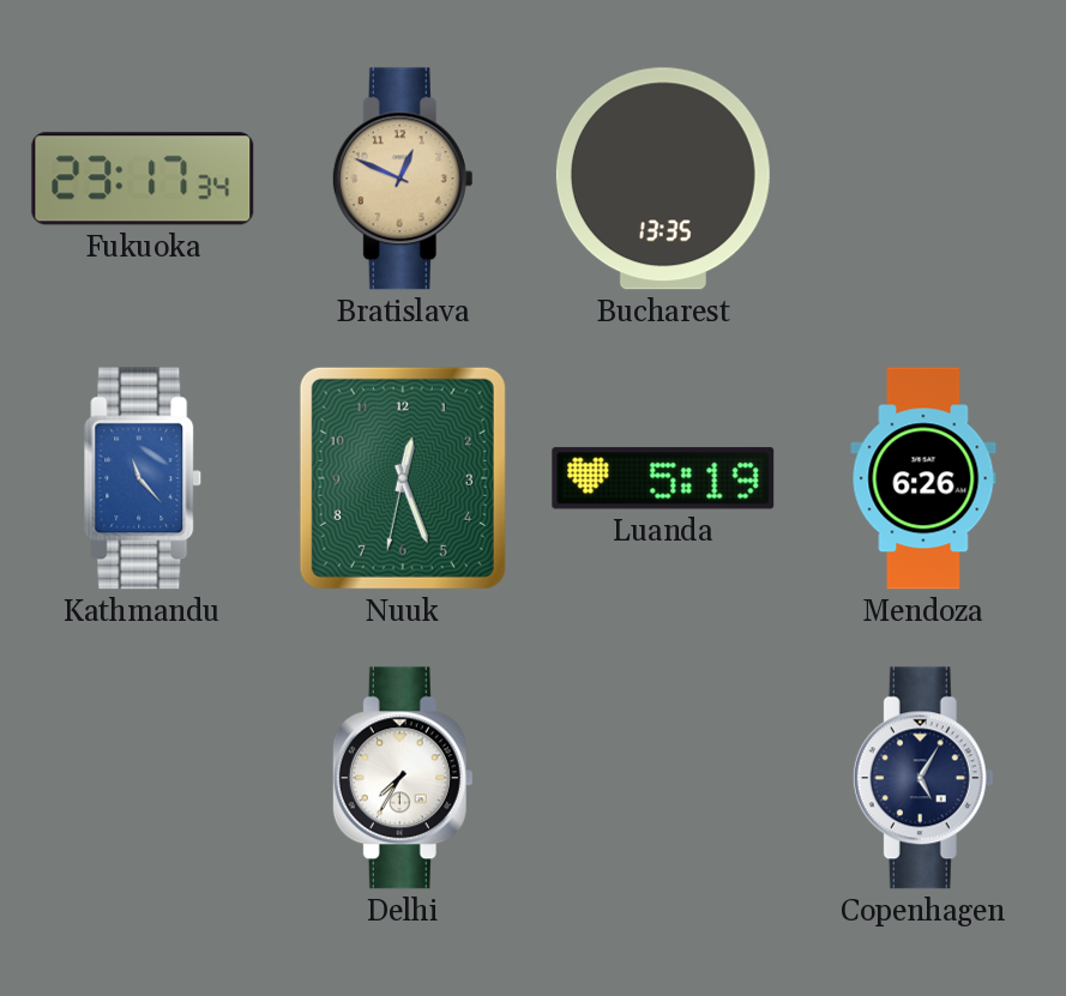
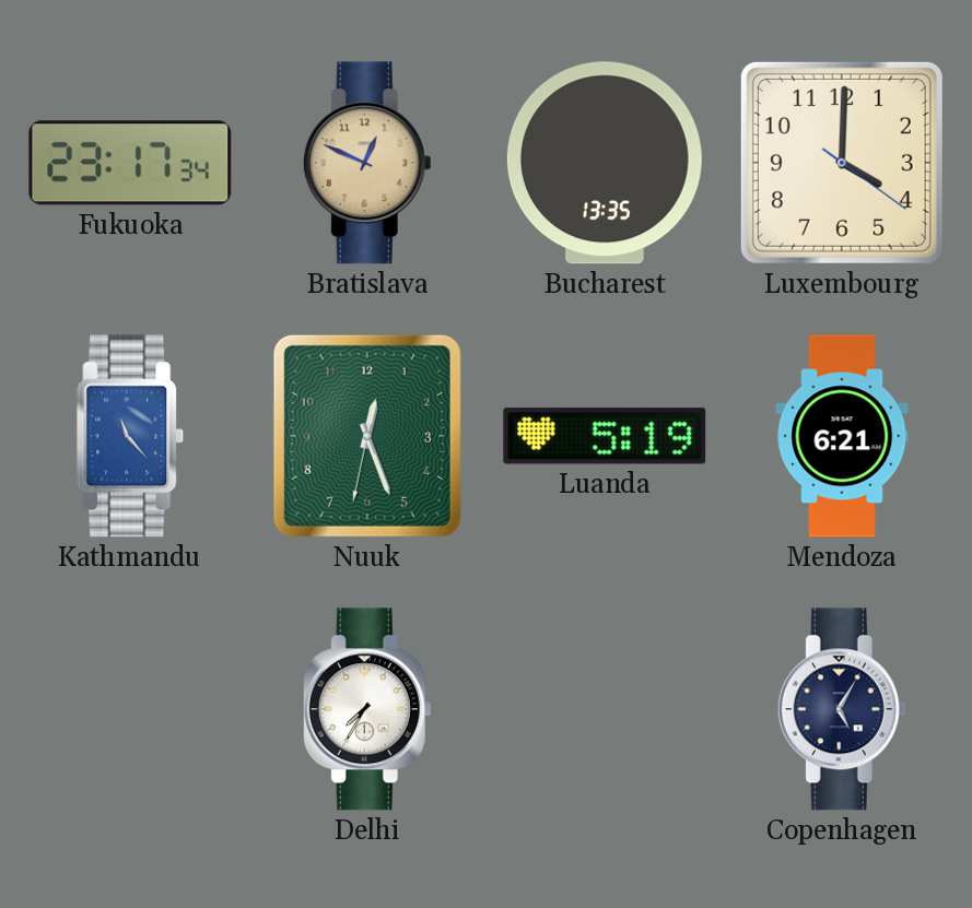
Luxembourg: none -> 4:00
Mendoza: 6:26 -> 6:21
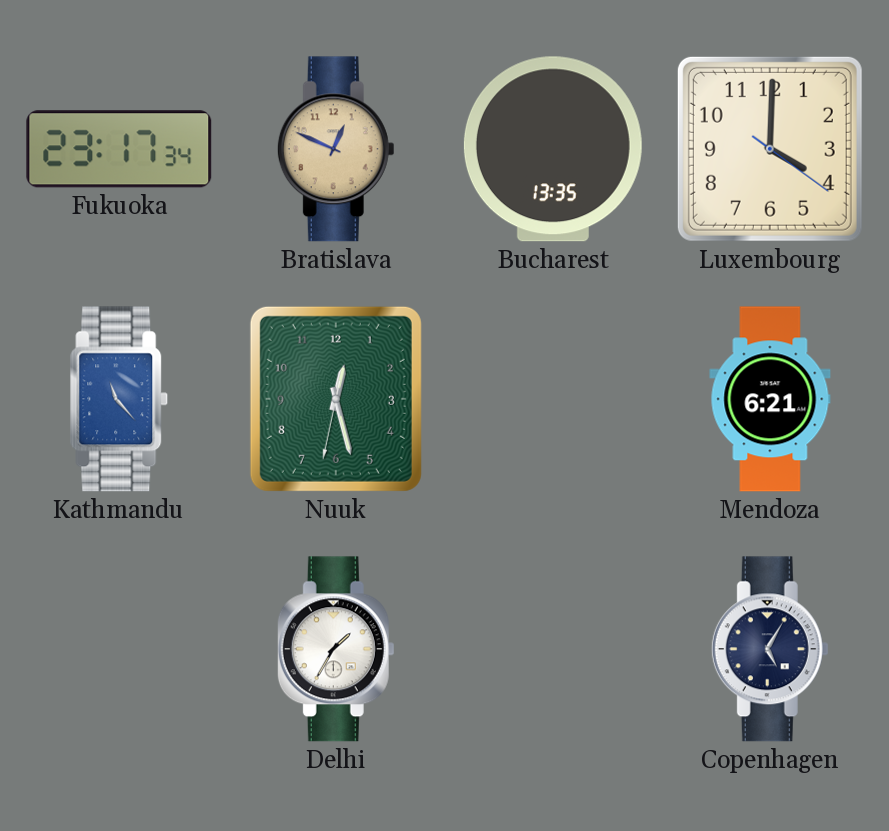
Nuuk: 12:26 -> 12:27
Luanda: 5:19 -> none
Delhi: 7:35 -> 1:35
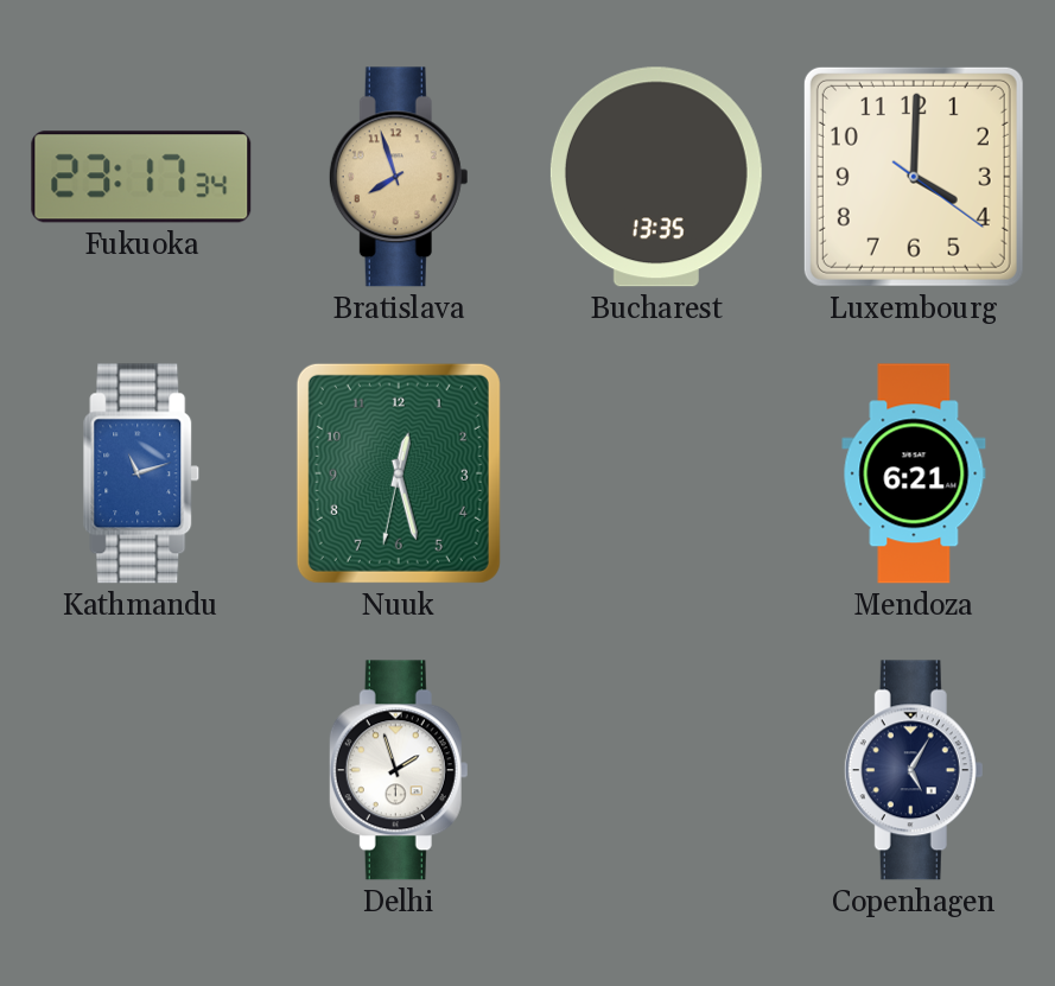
Bratislava: 12:49 -> 7:57
Kathmandu: 11:23 -> 11:12
Delhi: 1:35 -> 1:57
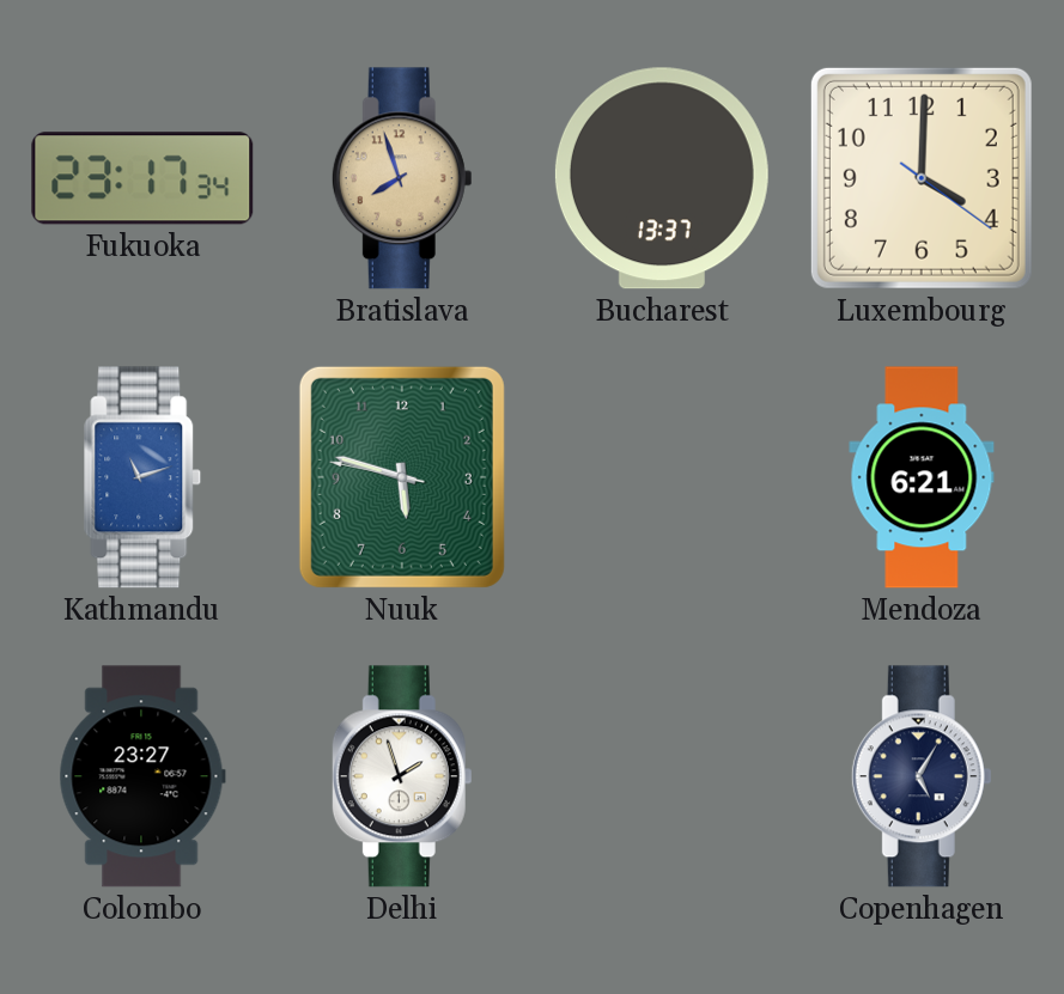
Bucharest: 13:35 -> 13:37
Nuuk: 12:27 -> 5:47
Colombo: none -> 23:27
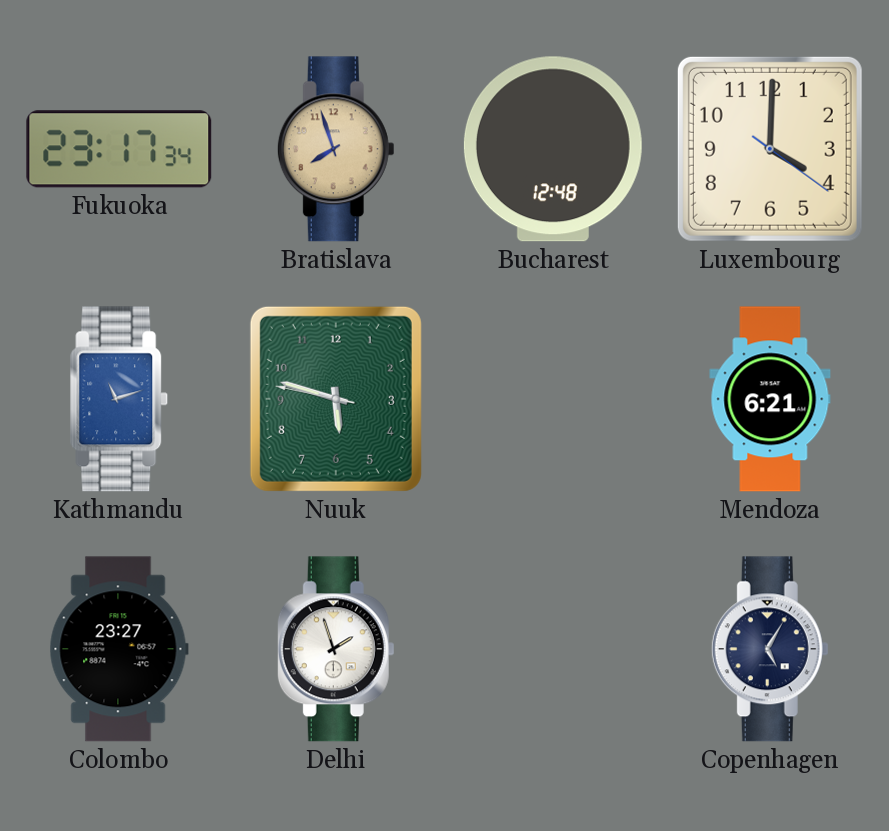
Bucharest: 13:37 -> 12:48
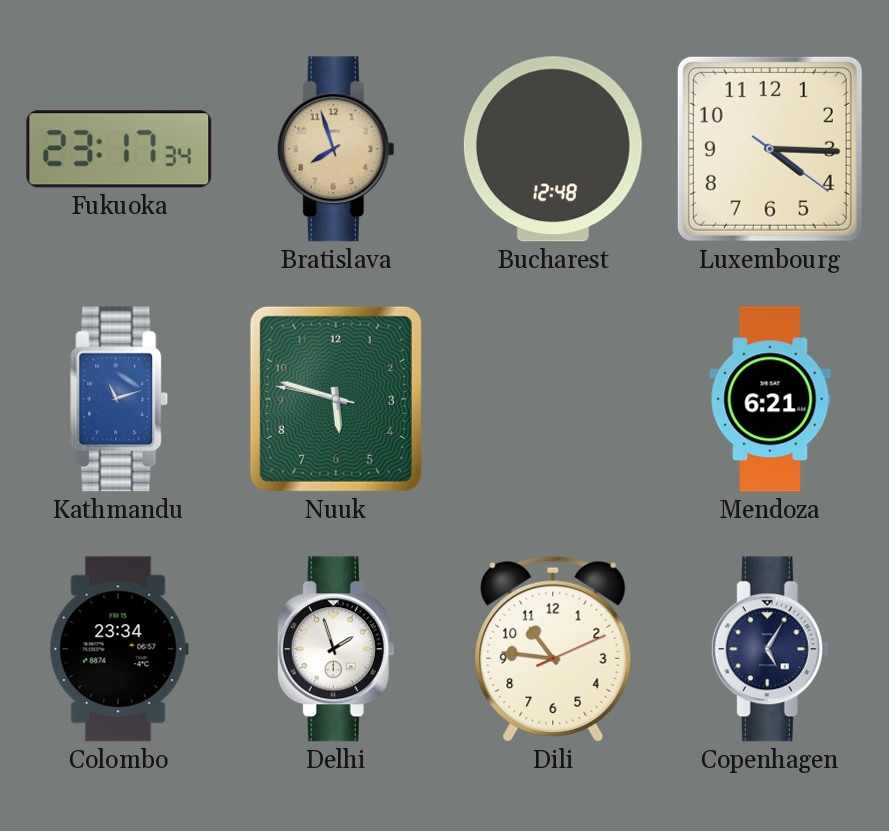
Luxembourg: 4:00 -> 4:15
Colombo: 23:27 -> 23:34
Dili: none -> 10:46
